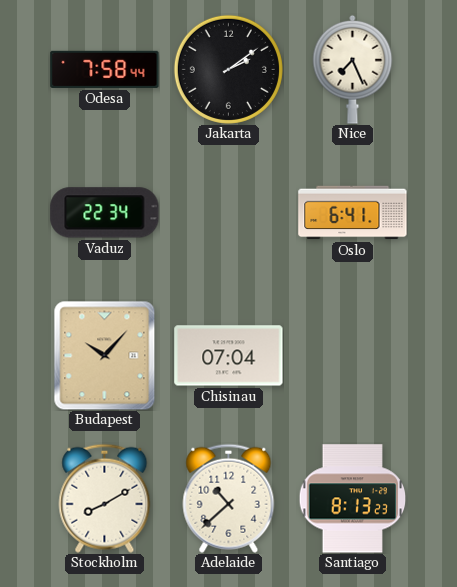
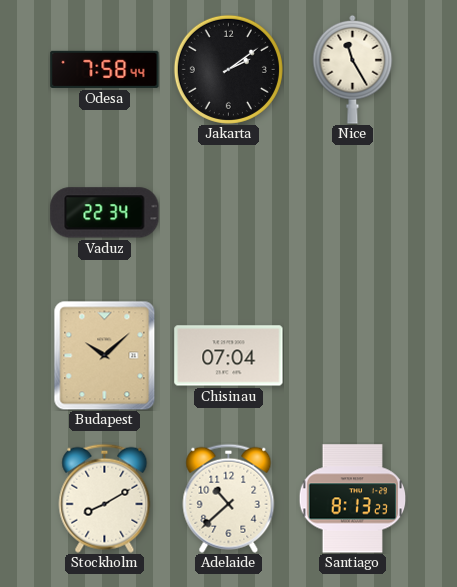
Nice: 7:26 -> 11:25
Oslo: 6:41 -> none
Budapest: 10:07 -> 10:08
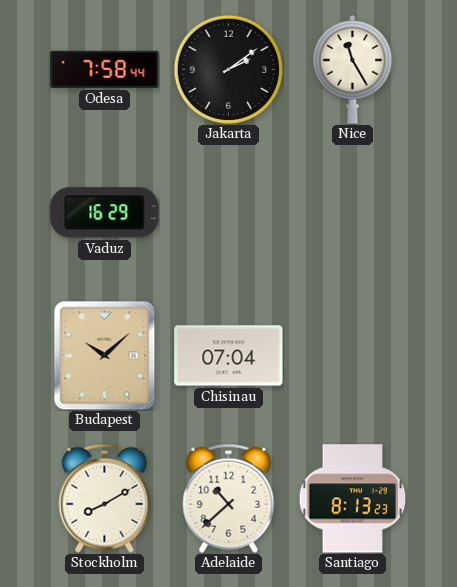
Vaduz: 22:34 -> 16:29
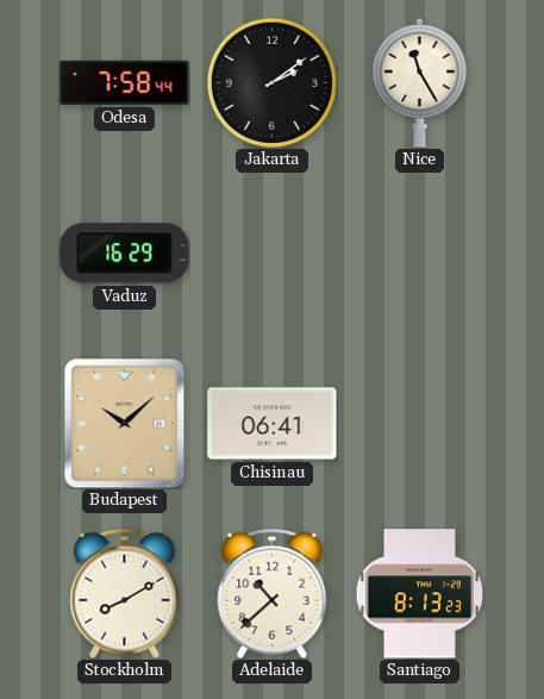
Chisinau: 07:04 -> 06:41
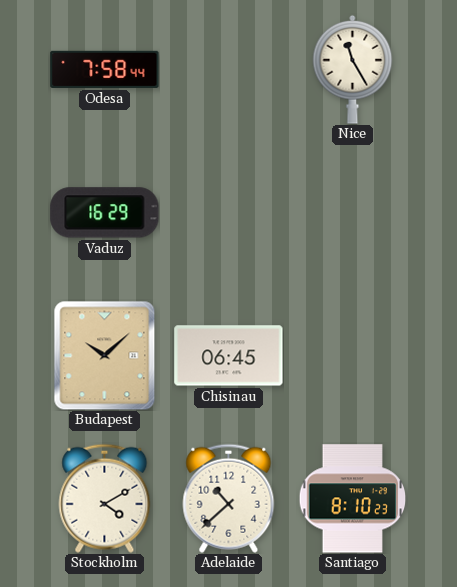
Jakarta: 2:09 -> none
Chisinau: 06:41 -> 06:45
Stockholm: 8:10 -> 4:10
Santiago: 8:13 -> 8:10
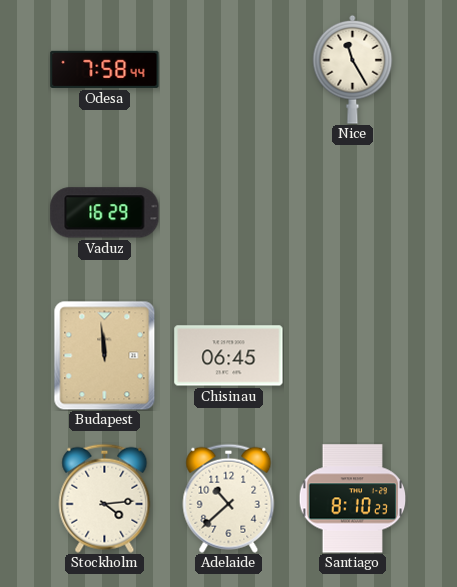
Budapest: 10:08 -> 11:59
Stockholm: 4:10 -> 4:14
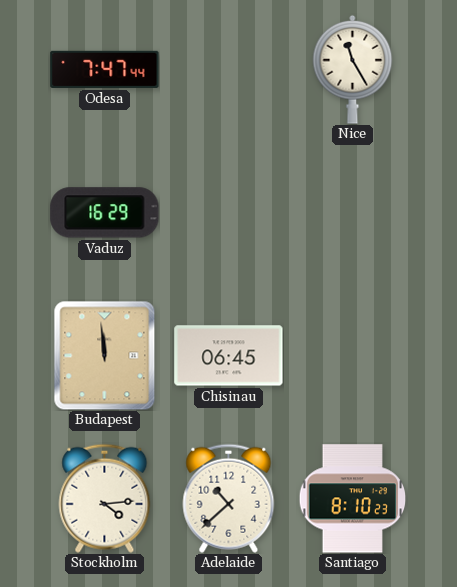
Odesa: 7:58 -> 7:47
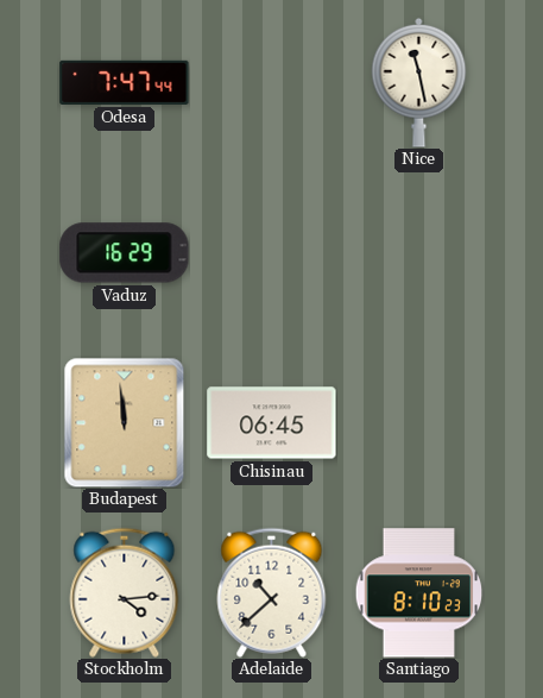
Nice: 11:25 -> 11:28
